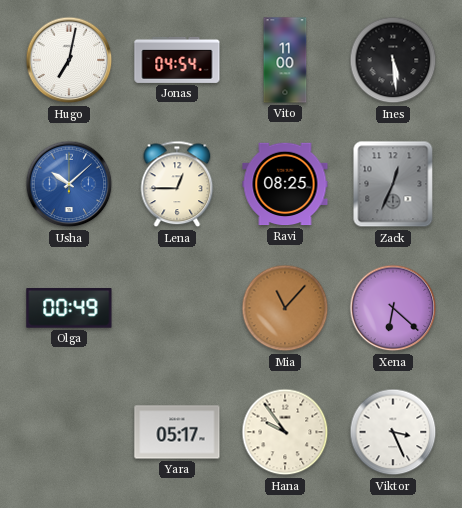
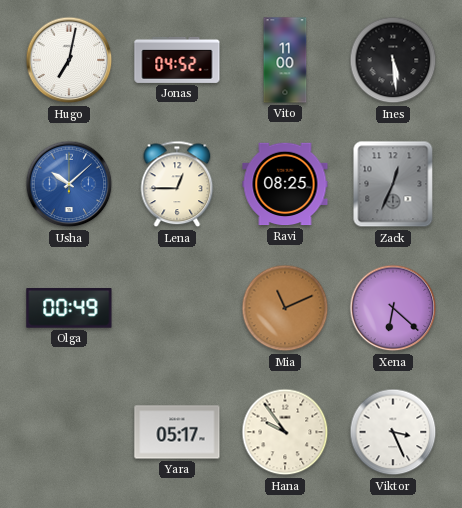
Jonas: 04:54 -> 04:52
Mia: 11:07 -> 11:11
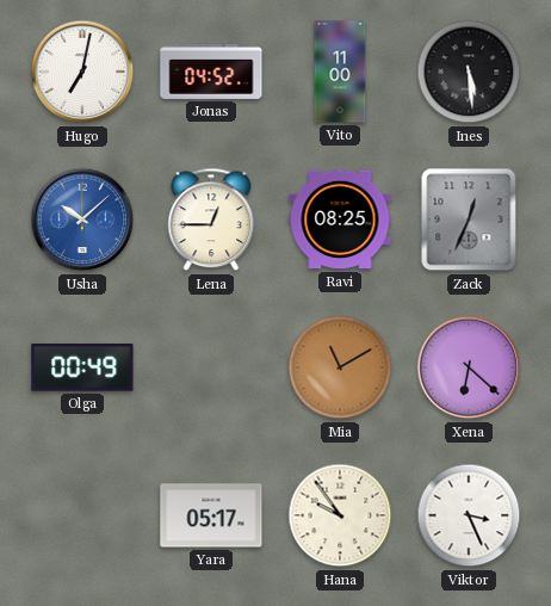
Mia: 11:11 -> 11:10
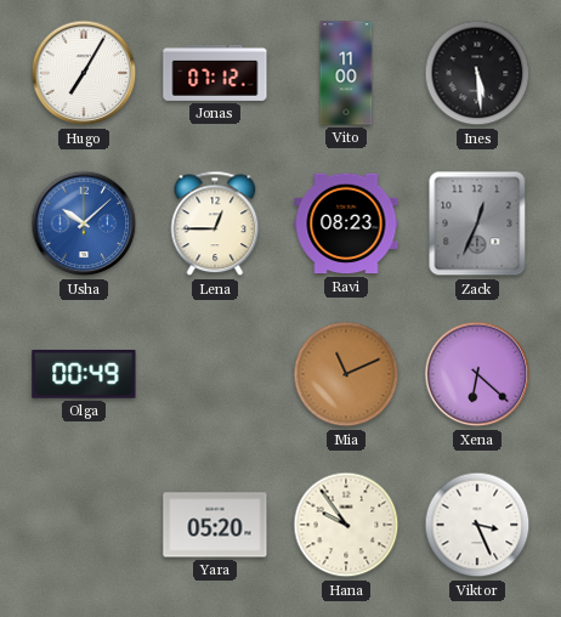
Hugo: 7:02 -> 7:05
Jonas: 04:52 -> 07:12
Ravi: 08:25 -> 08:23
Mia: 11:10 -> 11:11
Yara: 05:17 -> 05:20
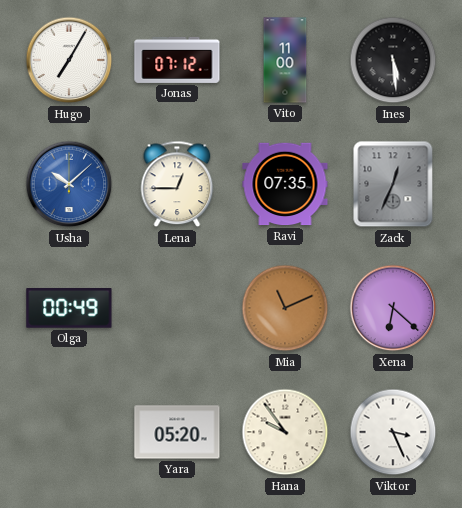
Ravi: 08:23 -> 07:35
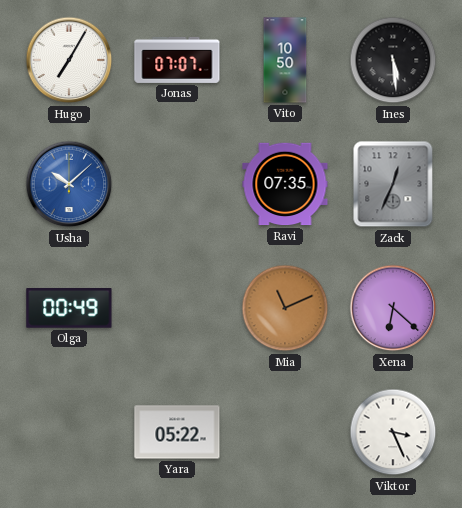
Jonas: 07:12 -> 07:07
Vito: 11:00 -> 10:50
Lena: 12:45 -> none
Yara: 05:20 -> 05:22
Hana: 9:54 -> none
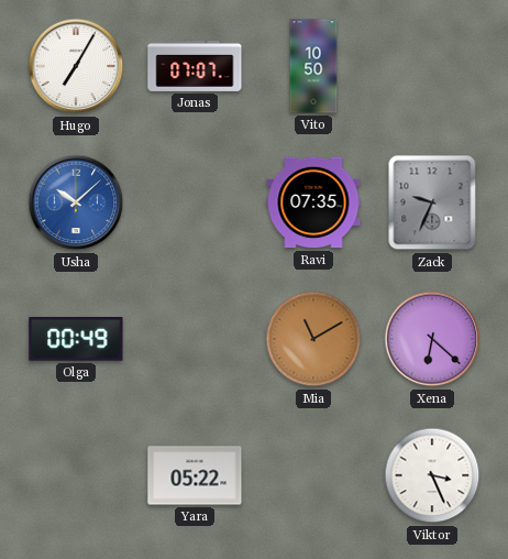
Ines: 5:29 -> none
Zack: 12:34 -> 9:34
Mia: 11:11 -> 11:10
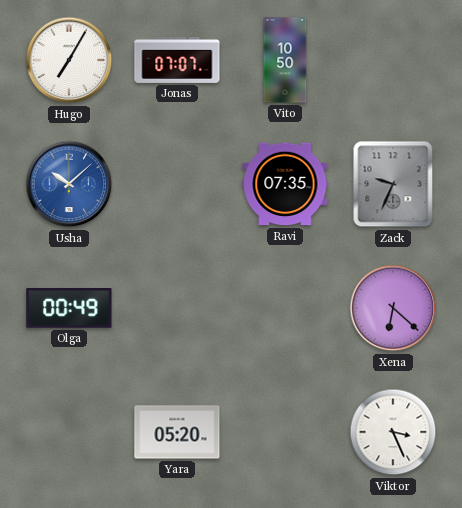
Mia: 11:10 -> none
Yara: 05:22 -> 05:20
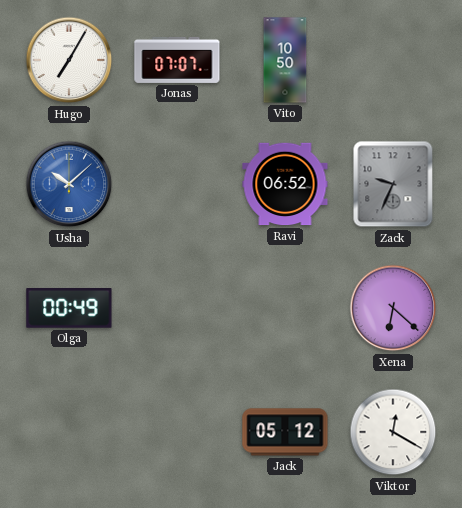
Ravi: 07:35 -> 06:52
Yara: 05:20 -> none
Jack: none -> 05:12
Viktor: 3:26 -> 12:20
